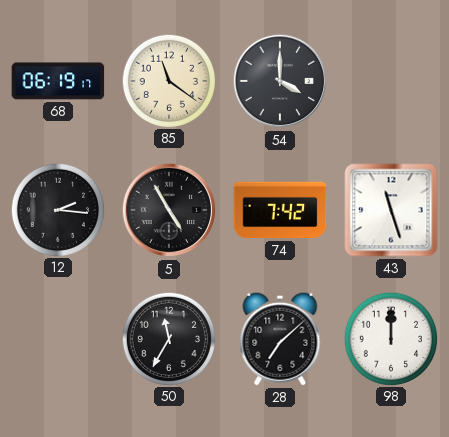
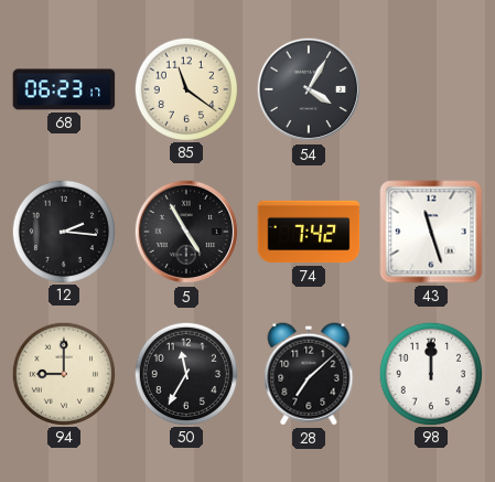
68: 06:19 -> 06:23
54: 4:00 -> 4:05
94: none -> 9:00
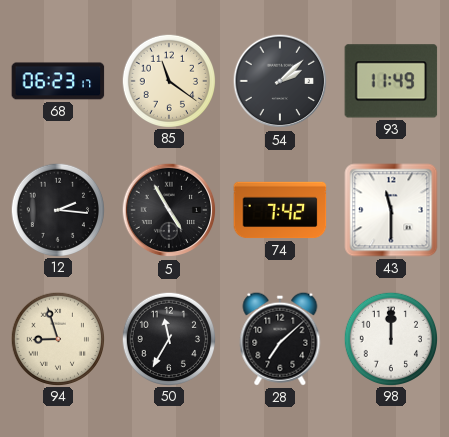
54: 4:05 -> 2:08
93: none -> 11:49
43: 11:27 -> 11:30
94: 9:00 -> 8:57
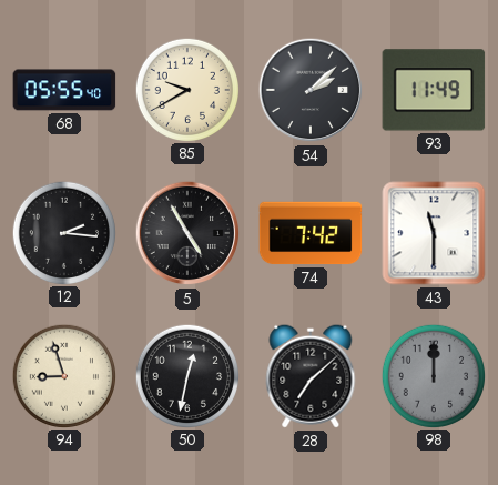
68: 06:23 -> 05:55
85: 11:21 -> 9:40
50: 11:35 -> 12:32
98 dial: white -> grey
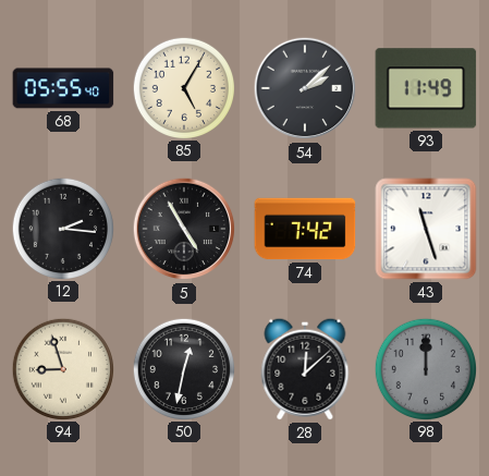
85: 9:40 -> 5:05
43: 11:30 -> 11:27
28: 7:08 -> 12:08
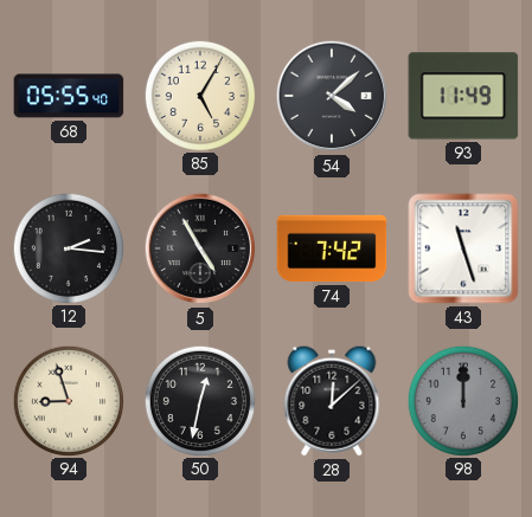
54: 2:08 -> 4:08
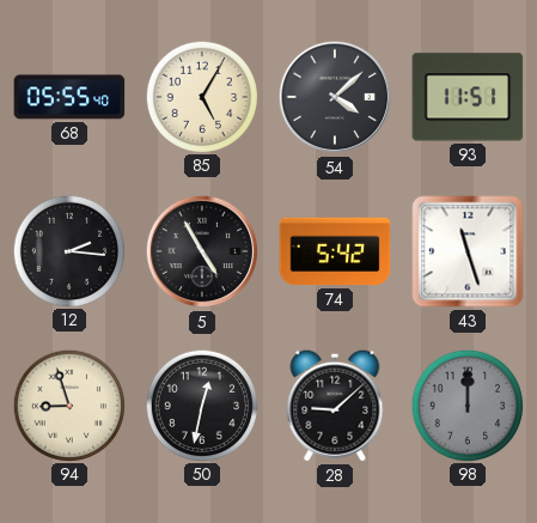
93: 11:49 -> 11:51
74: 7:42 -> 5:42
28: 12:08 -> 9:08
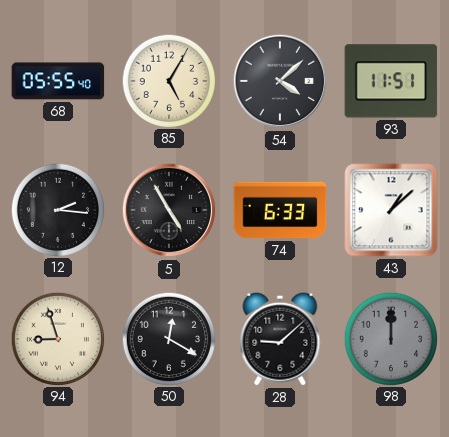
74: 5:42 -> 6:33
43: 11:27 -> 1:08
50: 12:32 -> 12:20
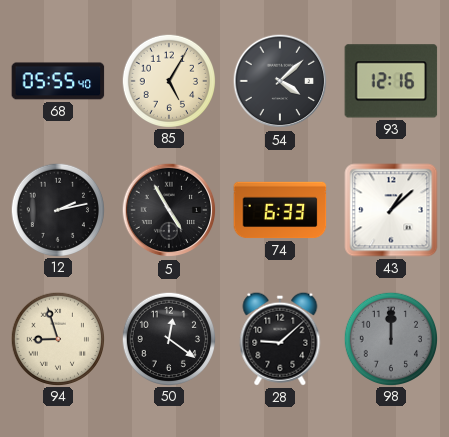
93: 11:51 -> 12:16
12: 2:16 -> 2:13
50: 12:20 -> 12:21
